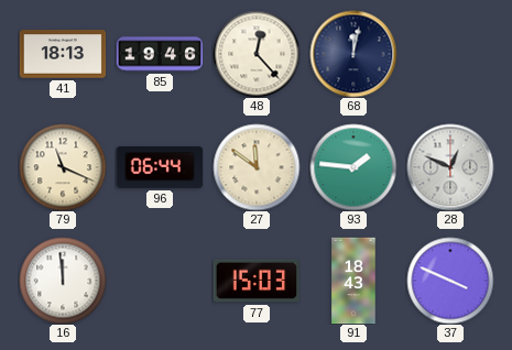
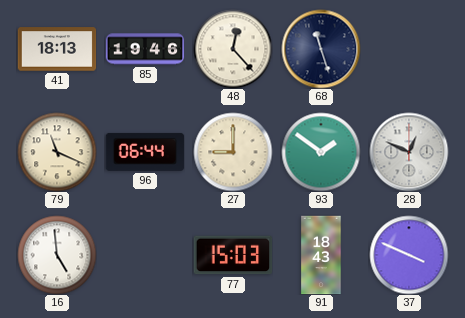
68: 12:02 -> 11:27
27: 11:51 -> 9:00
93: 1:46 -> 1:51
16: 11:59 -> 4:59
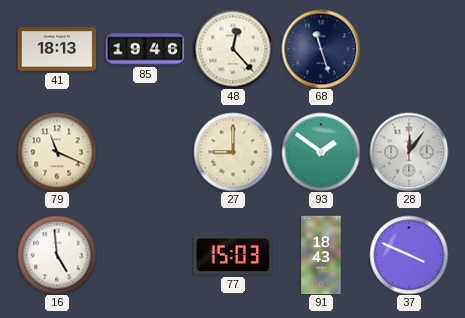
96: 06:44 -> none
28: 12:49 -> 12:06
